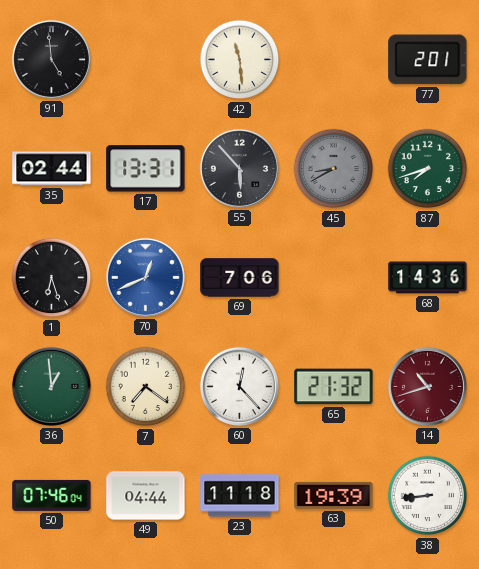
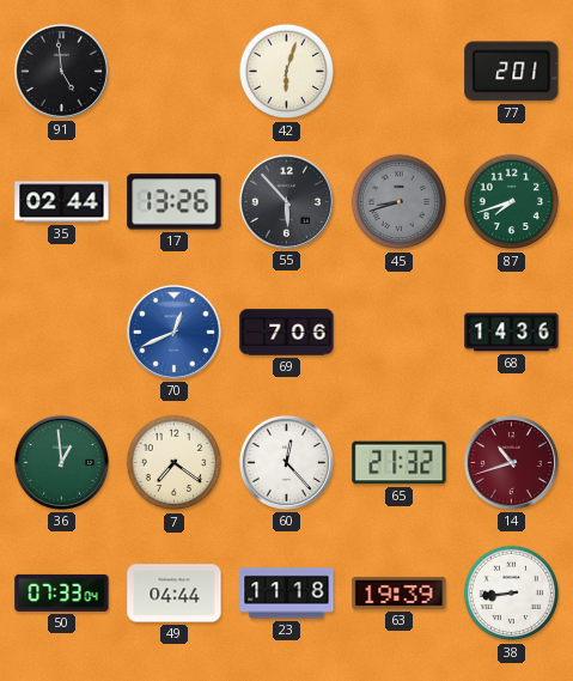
42: 11:29 -> 6:03
17: 13:31 -> 13:26
45: 8:40 -> 8:42
1: 6:27 -> none
50: 07:46 -> 07:33
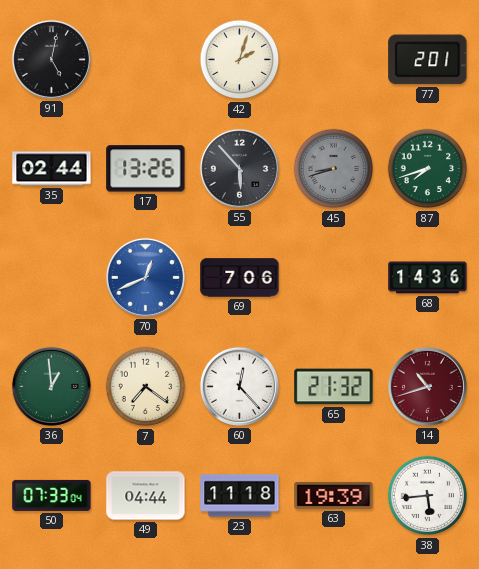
91: 4:59 -> 5:02
42: 6:03 -> 2:03
38: 8:44 -> 5:44
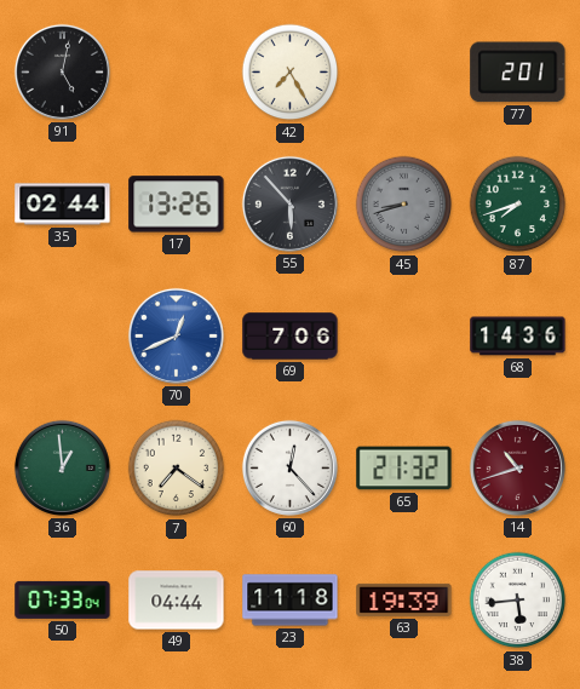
42: 2:03 -> 7:25
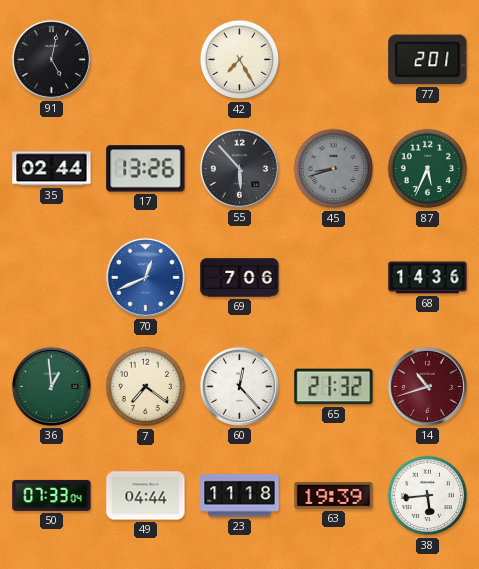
87: 7:42 -> 5:34
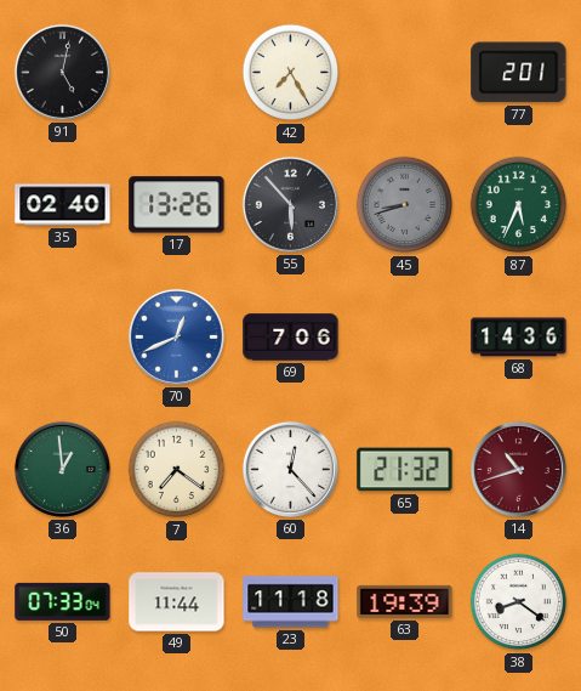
35: 02:44 -> 02:40
49: 04:44 -> 11:44
38: 5:44 -> 8:21
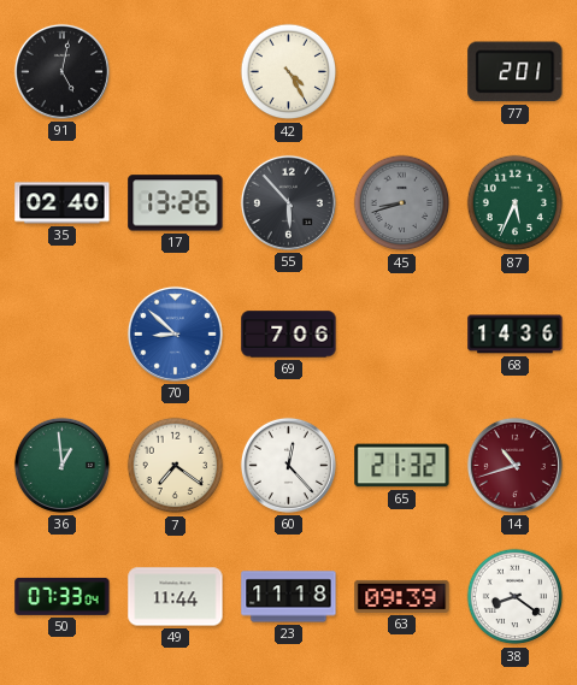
42: 7:25 -> 4:25
70: 12:41 -> 8:52
63: 19:39 -> 09:39
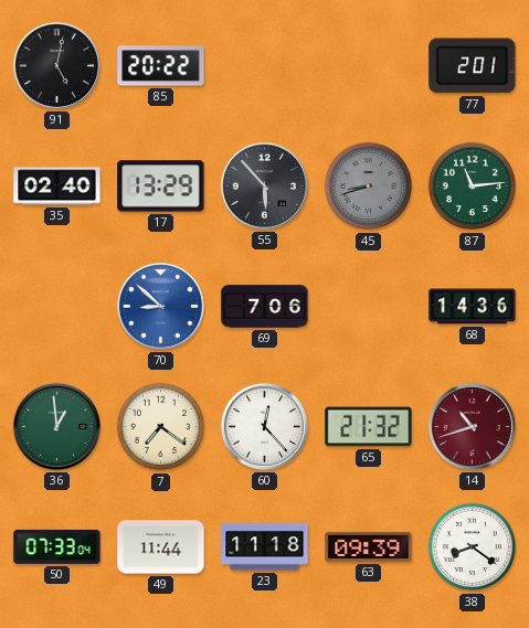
85: none -> 20:22
42: 4:25 -> none
17: 13:26 -> 13:29
87: 5:34 -> 11:14
